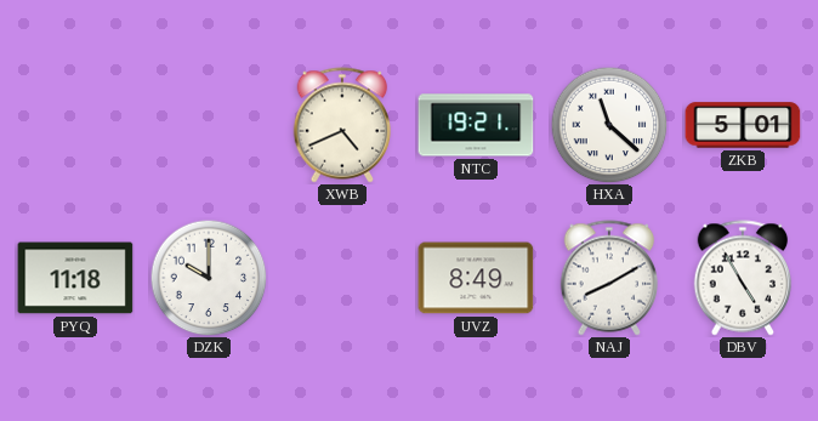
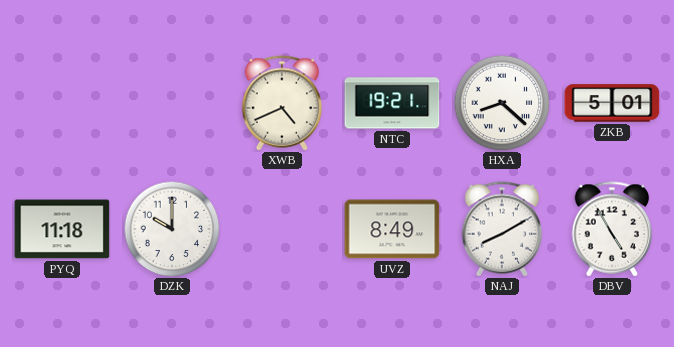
HXA: 11:22 -> 8:22
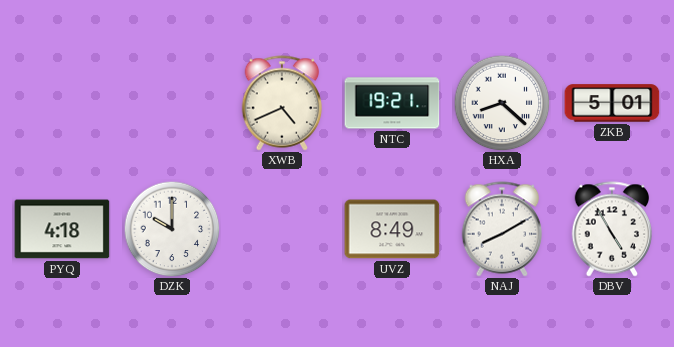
PYQ: 11:18 -> 4:18
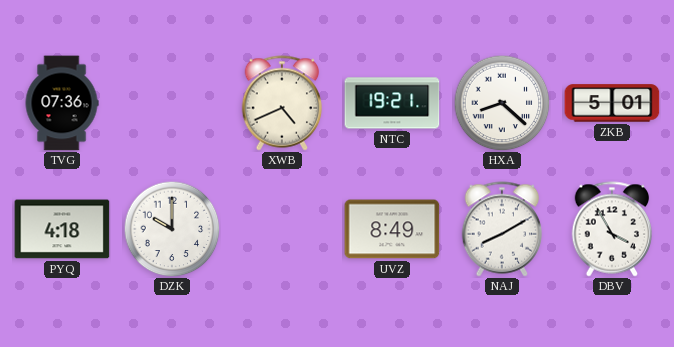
TVG: none -> 07:36
DBV: 4:55 -> 3:55
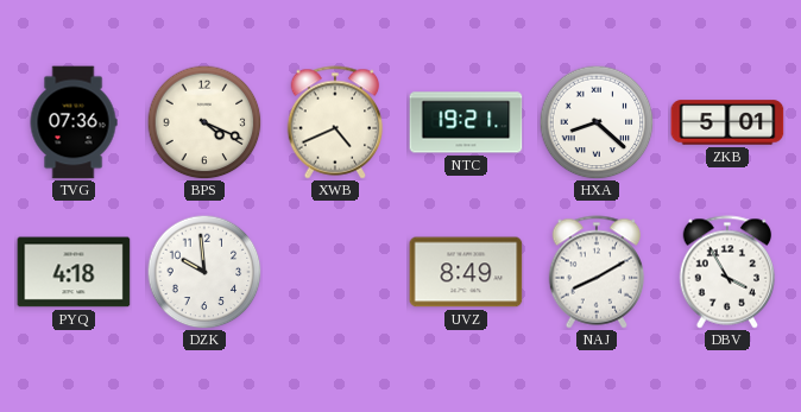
BPS: none -> 4:19
DZK: 10:00 -> 9:59
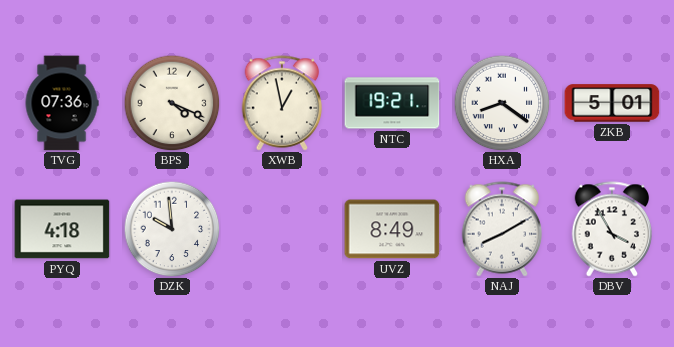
XWB: 4:41 -> 12:58
HXA: 8:22 -> 8:21
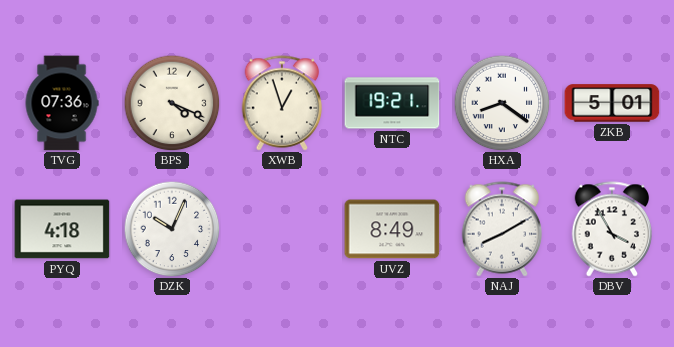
XWB: 12:58 -> 12:57
DZK: 9:59 -> 10:04
